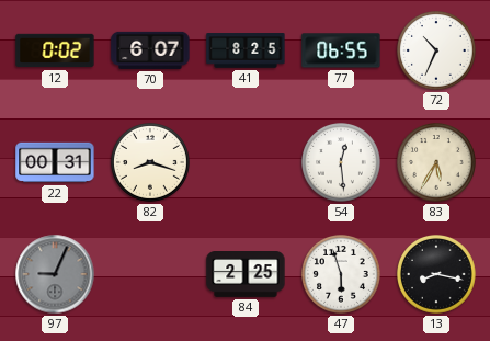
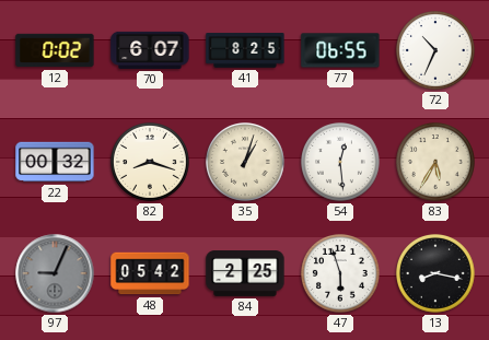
22: 00:31 -> 00:32
35: none -> 1:03
48: none -> 05:42
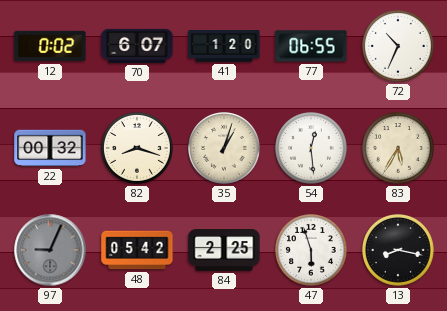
41: 8:25 -> 1:20
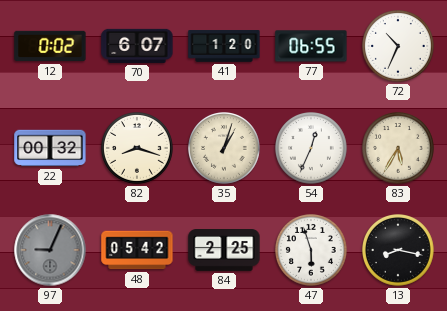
54: 12:29 -> 12:34
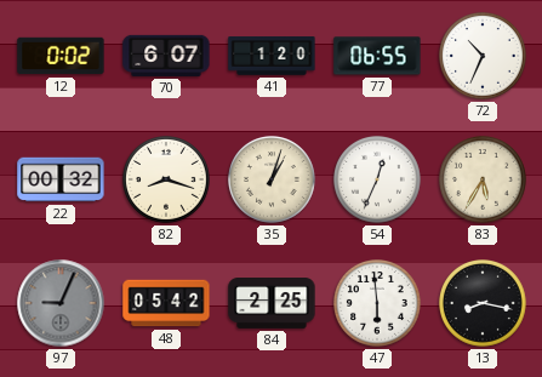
47: 5:57 -> 5:59
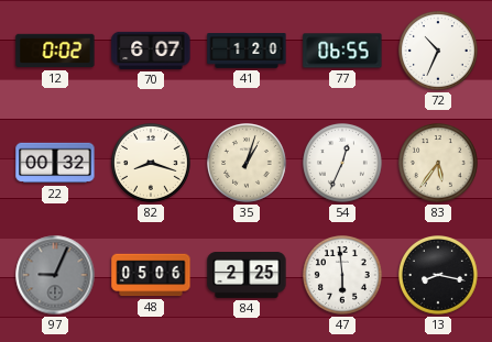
83: 5:35 -> 5:36
48: 05:42 -> 05:06
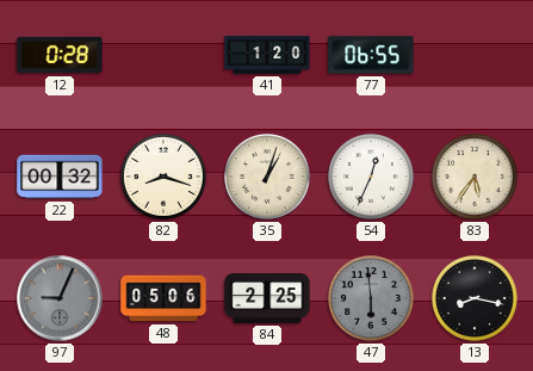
12: 0:02 -> 0:28
70: 6:07 -> none
72: 10:34 -> none
47 dial: white -> grey
